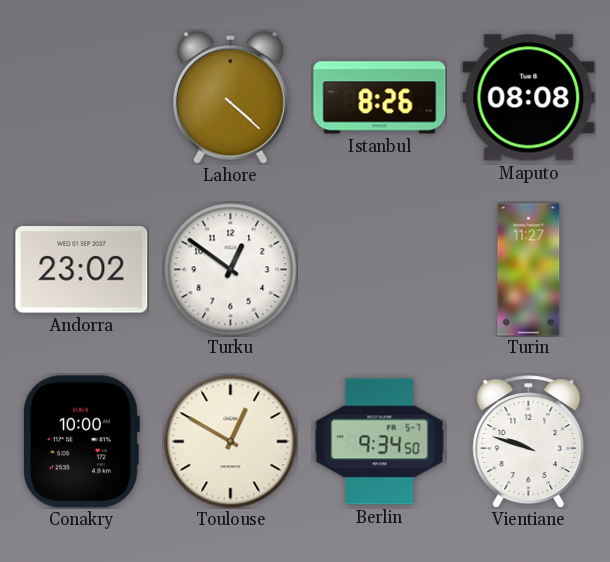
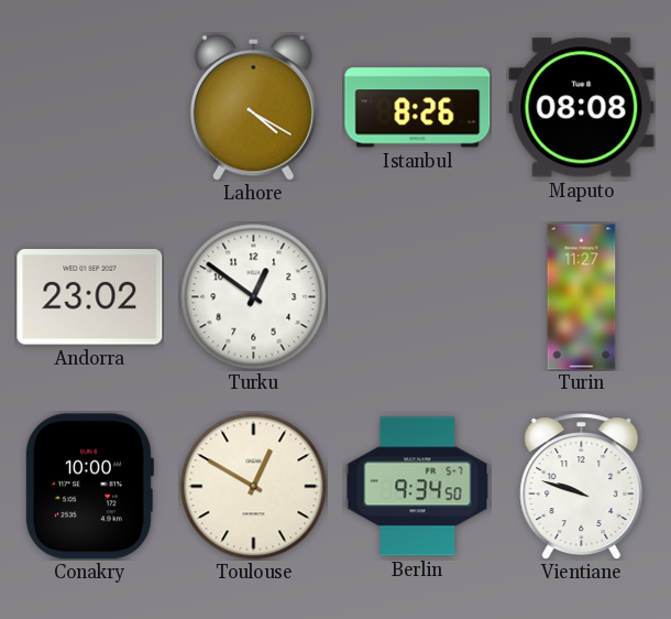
Lahore: 4:22 -> 4:20
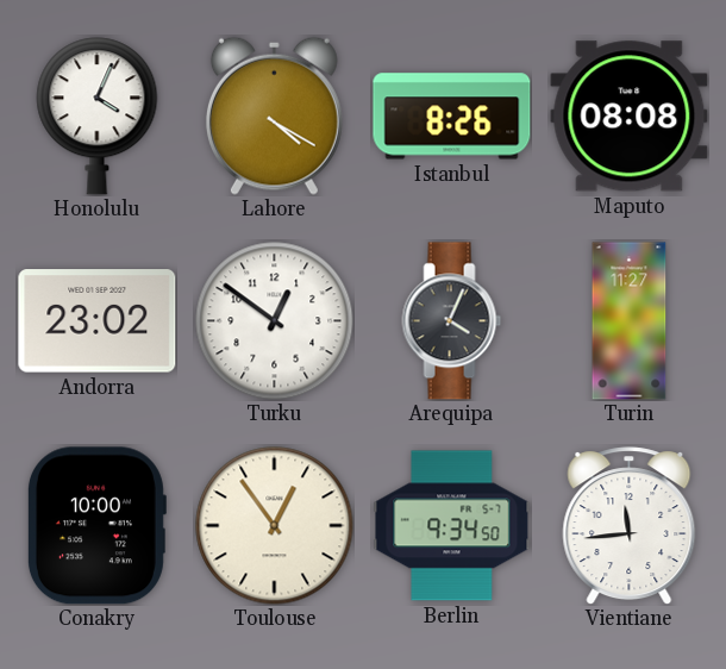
Honolulu: none -> 4:04
Arequipa: none -> 4:04
Toulouse: 12:50 -> 12:54
Vientiane: 9:48 -> 11:44
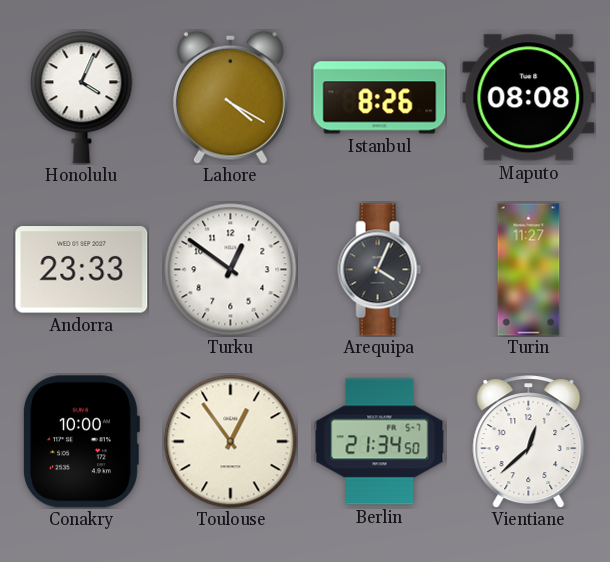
Andorra: 23:02 -> 23:33
Berlin: 9:34 -> 21:34
Vientiane: 11:44 -> 12:38
